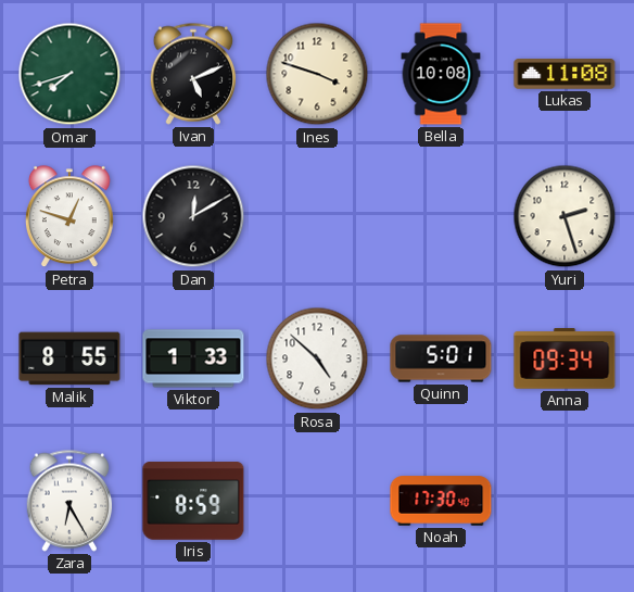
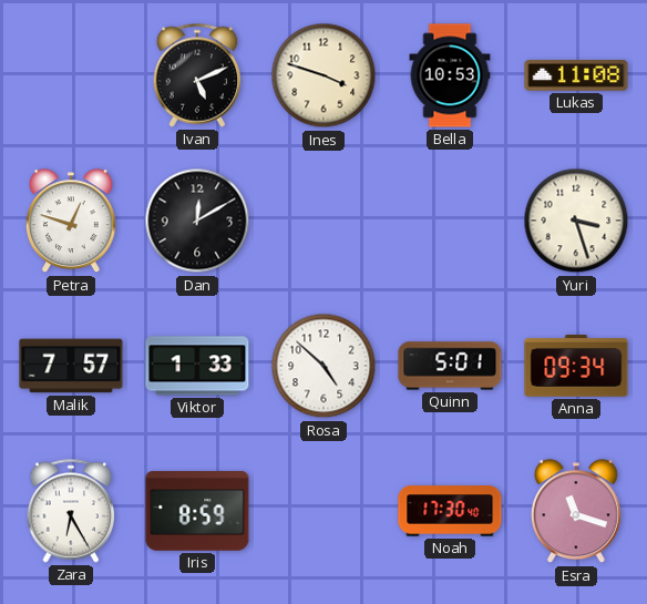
Omar: 7:42 -> none
Bella: 10:08 -> 10:53
Yuri: 2:27 -> 3:27
Malik: 8:55 -> 7:57
Esra: none -> 11:18
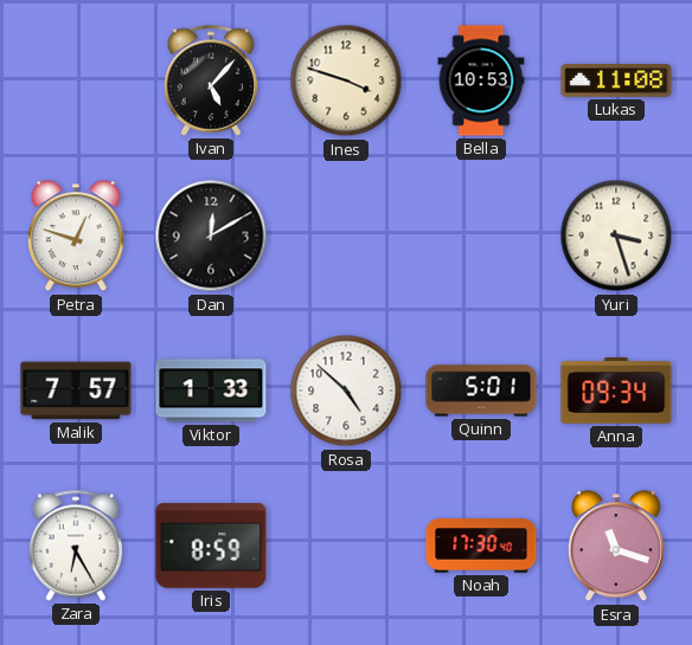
Ivan: 5:11 -> 5:07
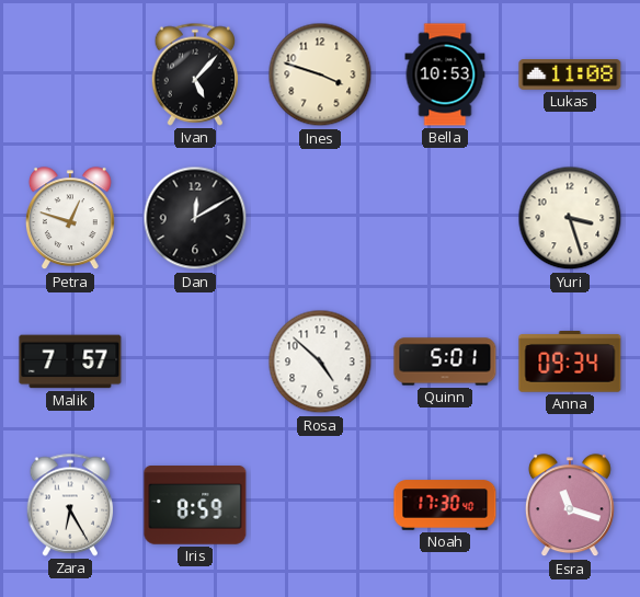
Viktor: 1:33 -> none
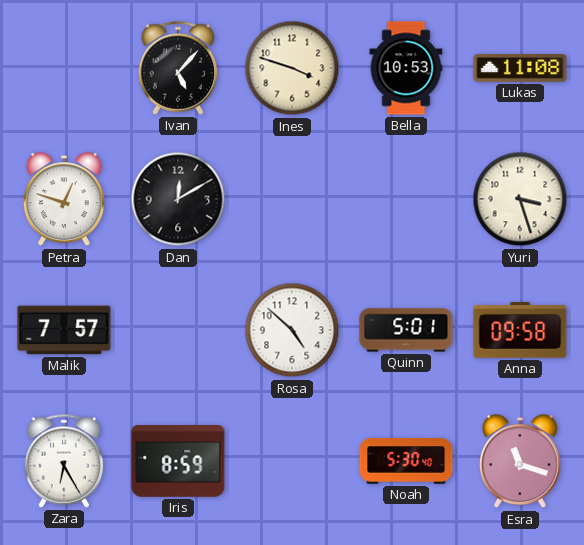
Anna: 09:34 -> 09:58
Noah: 17:30 -> 5:30
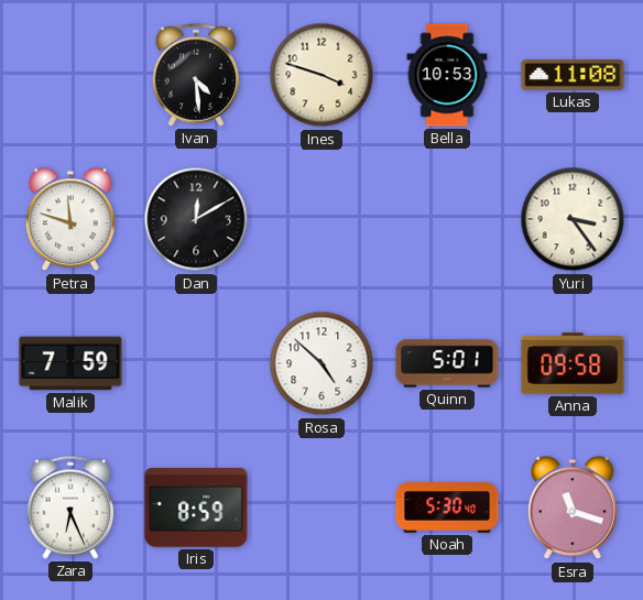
Ivan: 5:07 -> 4:29
Petra: 12:48 -> 11:48
Yuri: 3:27 -> 3:24
Malik: 7:57 -> 7:59
Zara: 6:25 -> 6:26
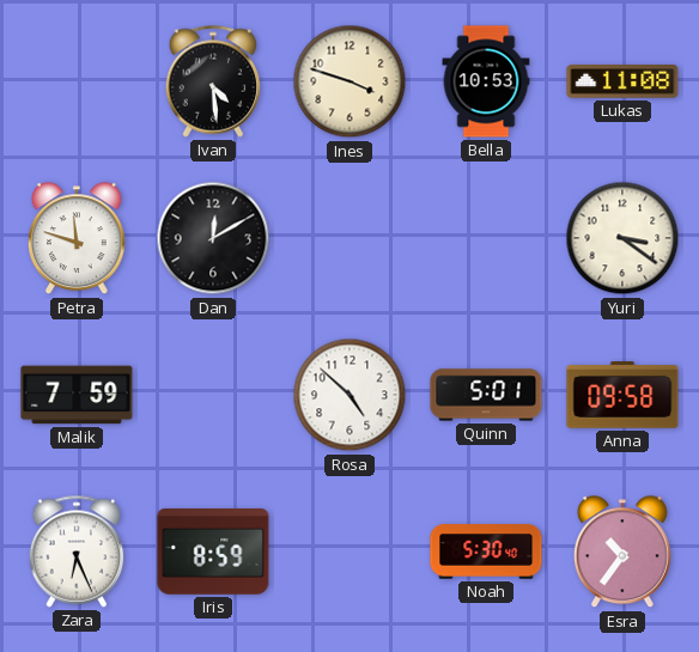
Yuri: 3:24 -> 3:21
Esra: 11:18 -> 10:36
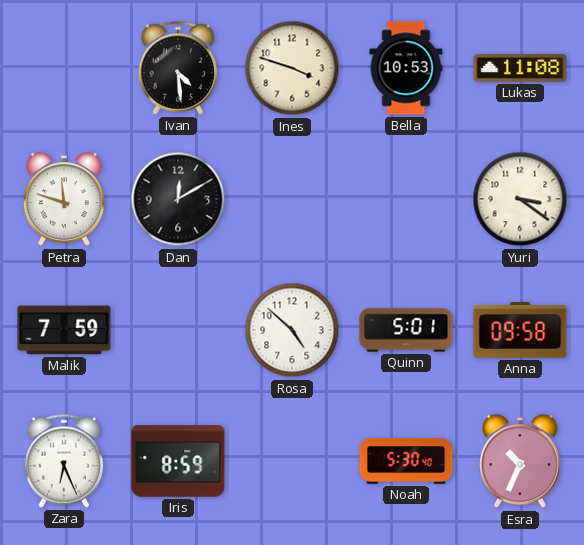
Esra: 10:36 -> 10:34
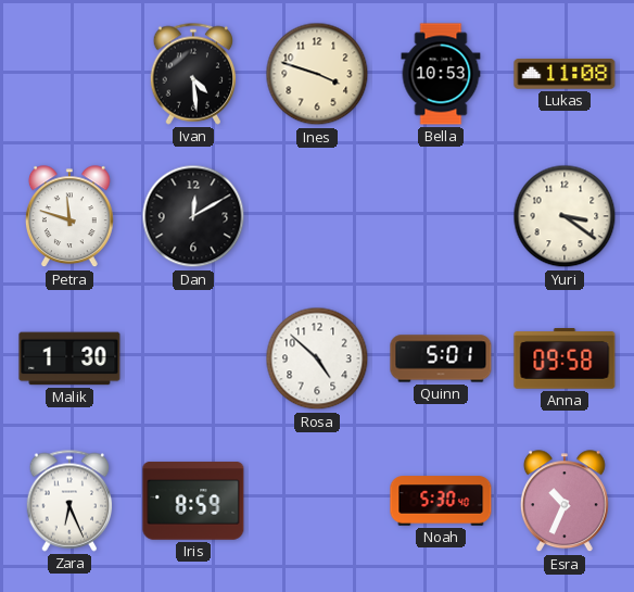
Malik: 7:59 -> 1:30
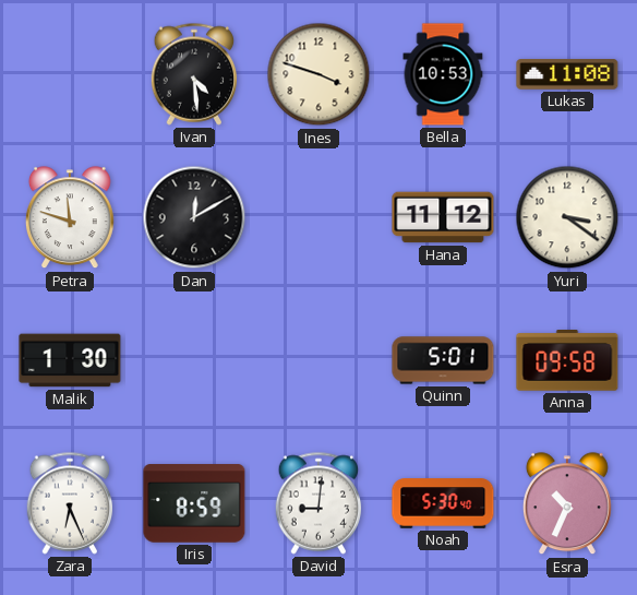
Hana: none -> 11:12
Rosa: 4:52 -> none
David: none -> 9:01
